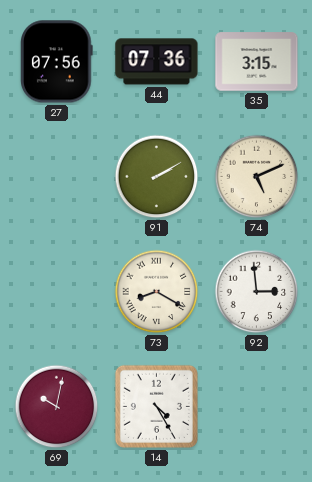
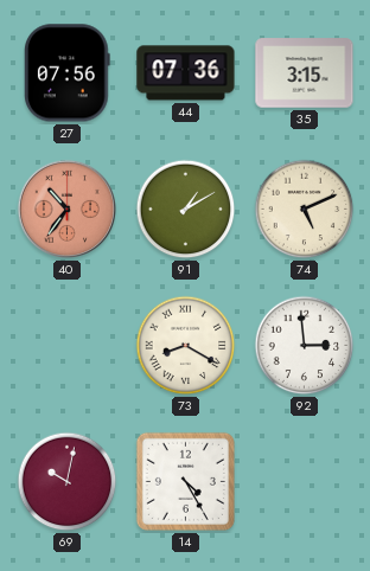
40: none -> 10:36
91: 2:10 -> 1:10
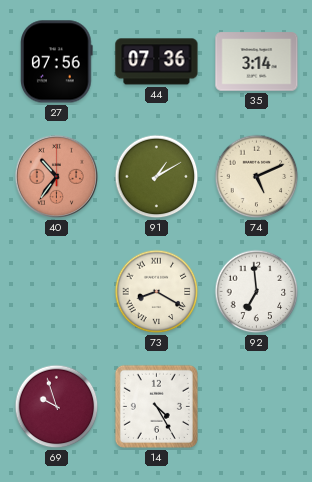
35: 3:15 -> 3:14
92: 2:59 -> 6:59
69: 10:02 -> 9:57
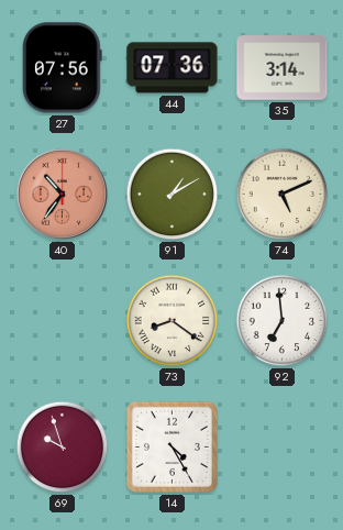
73: 8:20 -> 8:21
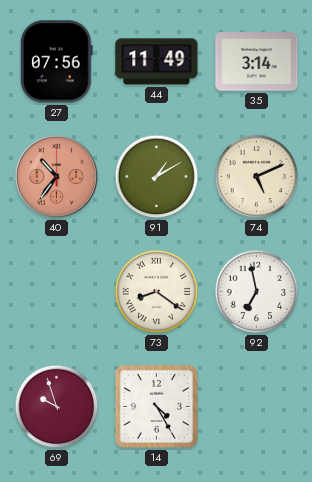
44: 07:36 -> 11:49
92: 6:59 -> 6:58
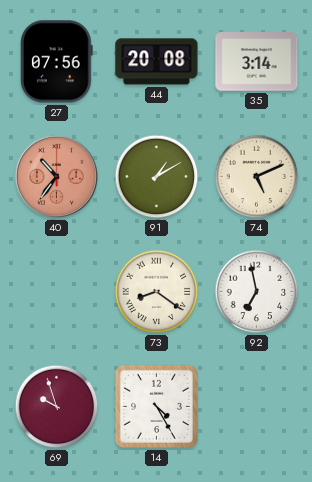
44: 11:49 -> 20:08
